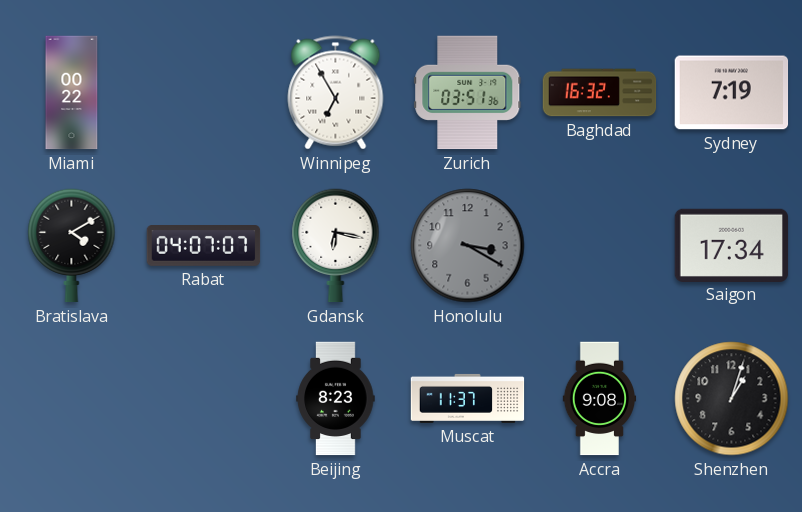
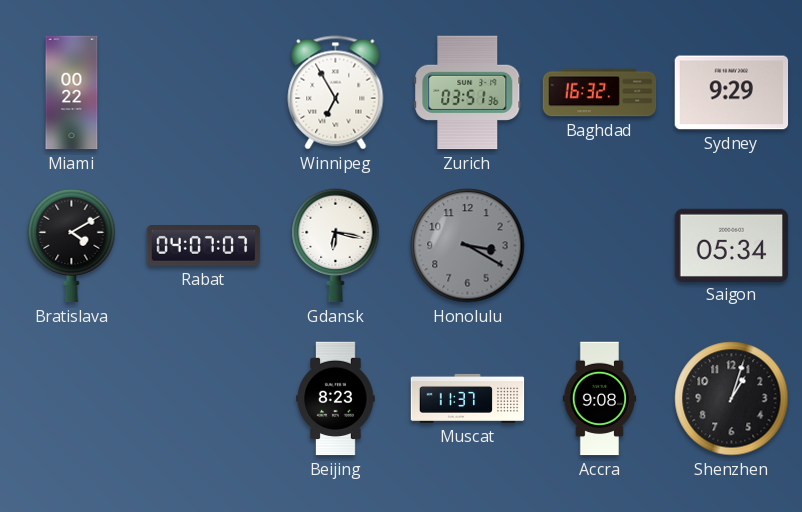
Sydney: 7:19 -> 9:29
Saigon: 17:34 -> 05:34
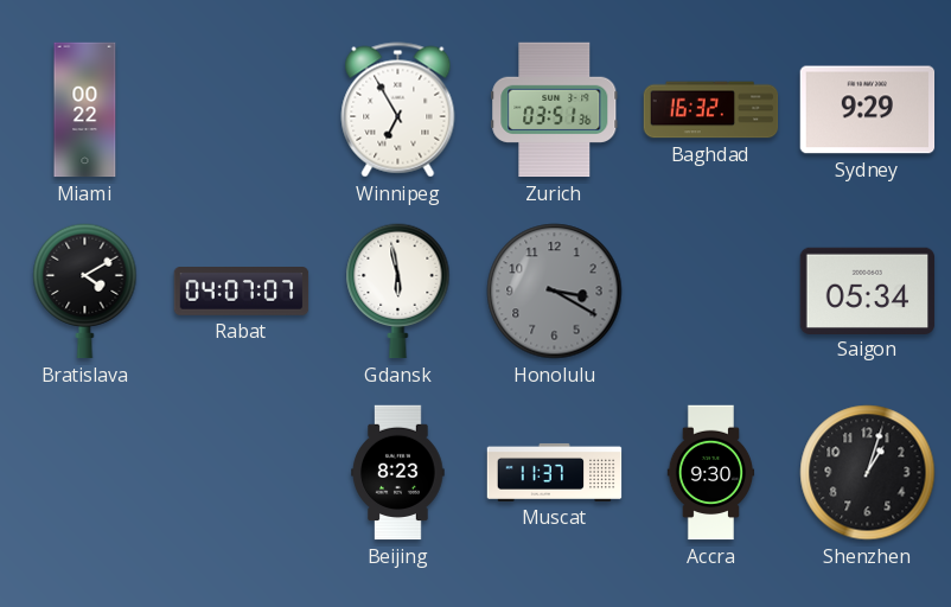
Gdansk: 6:17 -> 5:58
Accra: 9:08 -> 9:30
